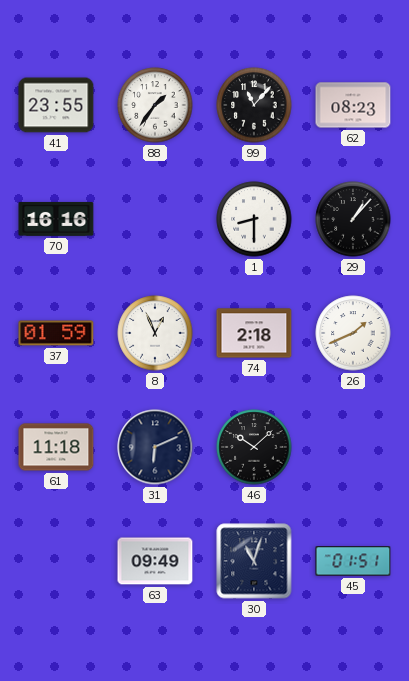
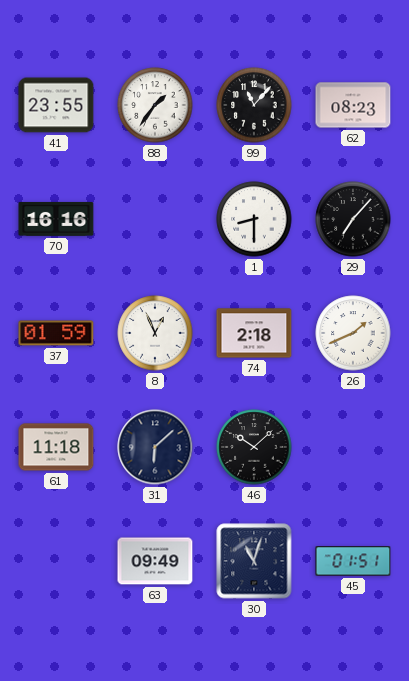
29: 1:07 -> 7:07
31: 6:11 -> 6:08
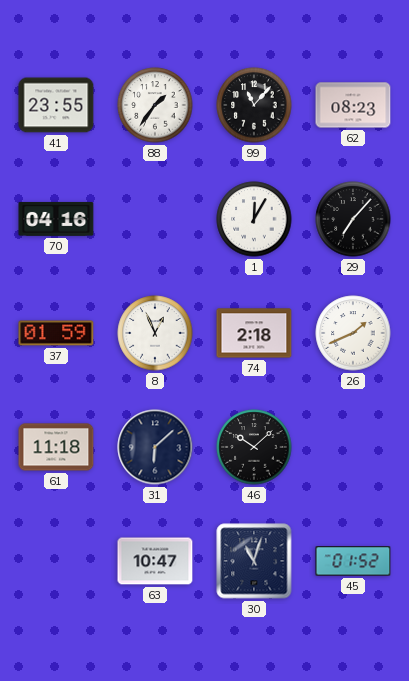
70: 16:16 -> 04:16
1: 8:30 -> 12:05
63: 09:49 -> 10:47
45: 01:51 -> 01:52
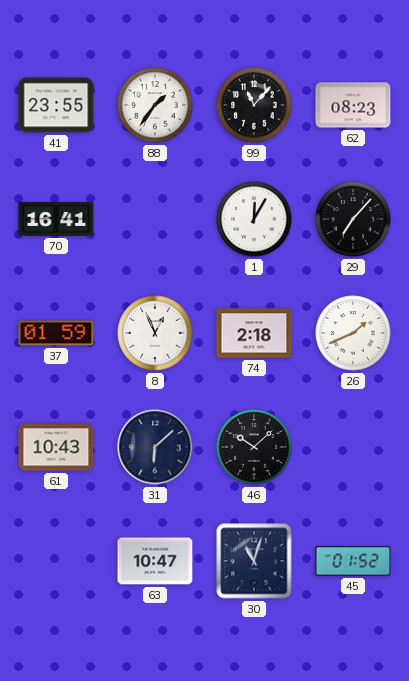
70: 04:16 -> 16:41
61: 11:18 -> 10:43
